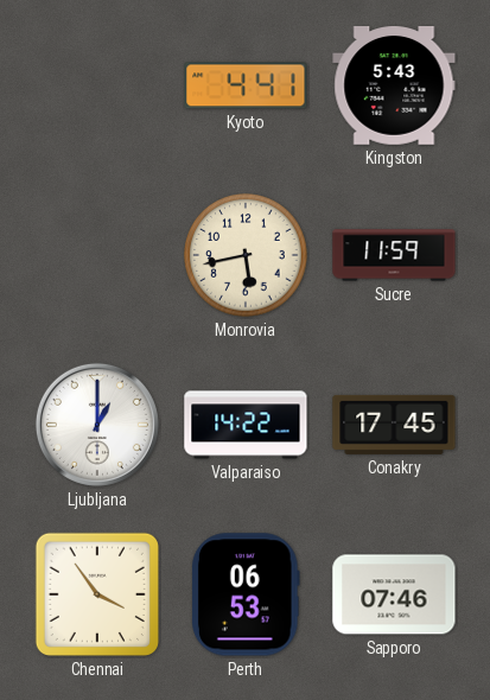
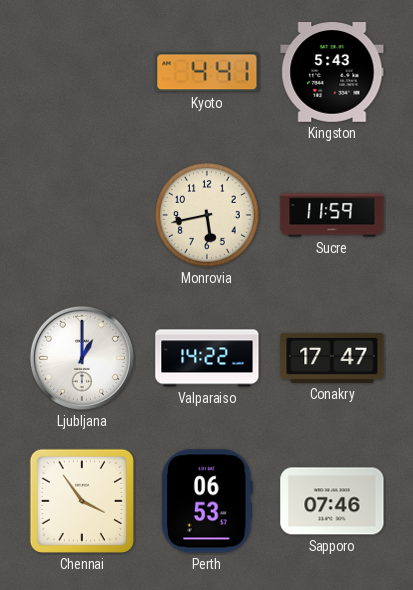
Conakry: 17:45 -> 17:47
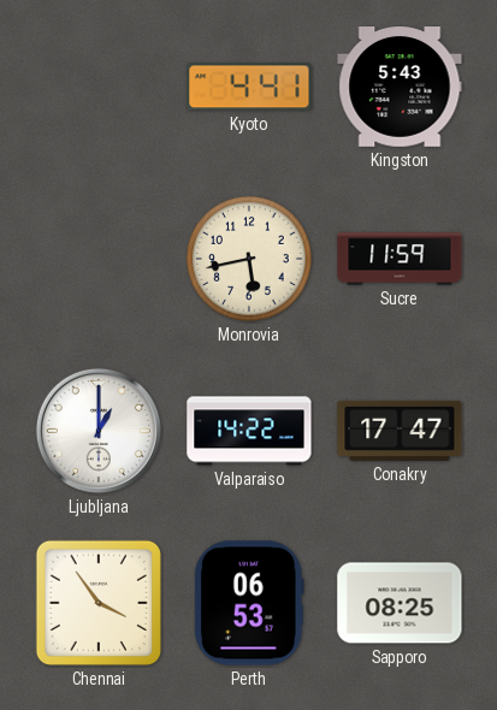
Sapporo: 07:46 -> 08:25
